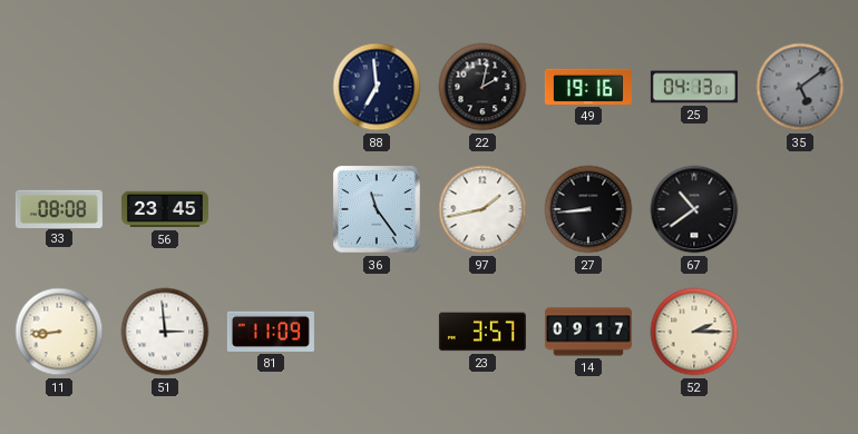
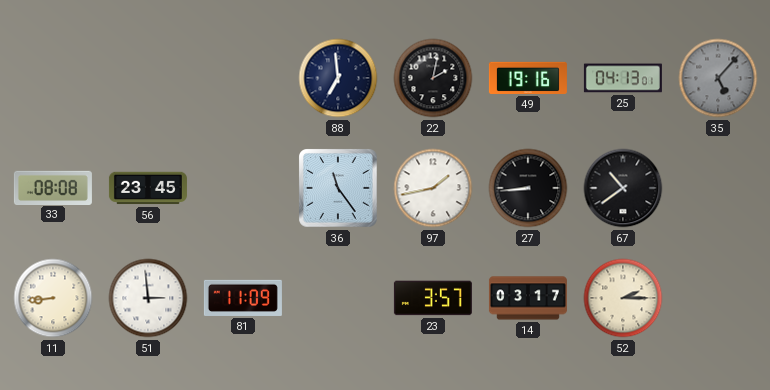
35: 5:09 -> 5:07
14: 09:17 -> 03:17
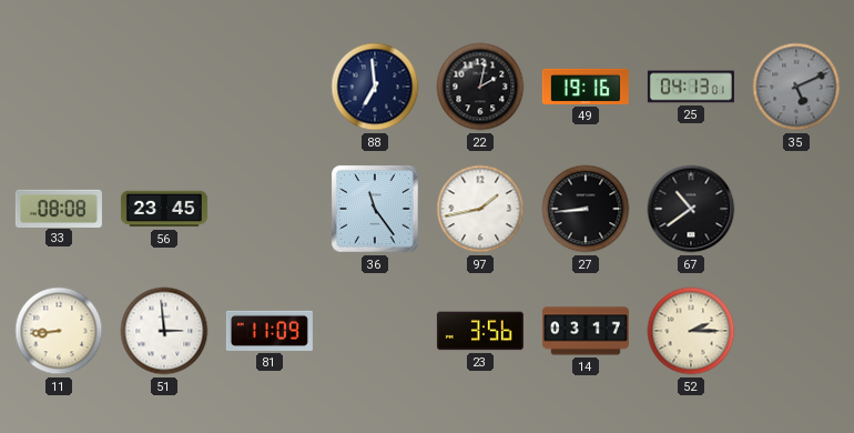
35: 5:07 -> 5:11
23: 3:57 -> 3:56
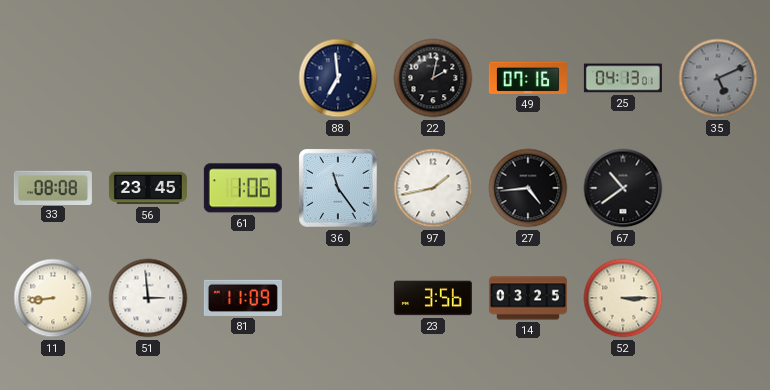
49: 19:16 -> 07:16
61: none -> 1:06
27: 8:44 -> 4:44
14: 03:17 -> 03:25
52: 2:15 -> 3:15
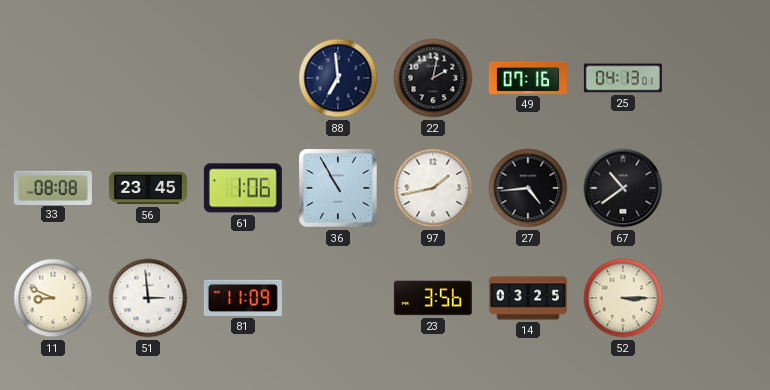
35: 5:11 -> none
36: 11:24 -> 10:55
11: 8:44 -> 8:49
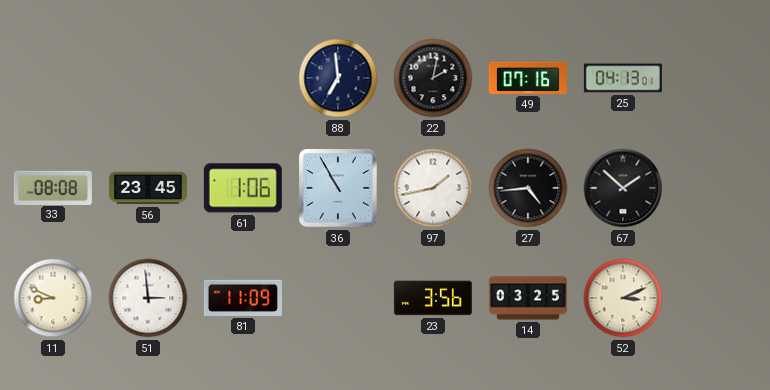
67: 10:39 -> 1:52
52: 3:15 -> 3:11
